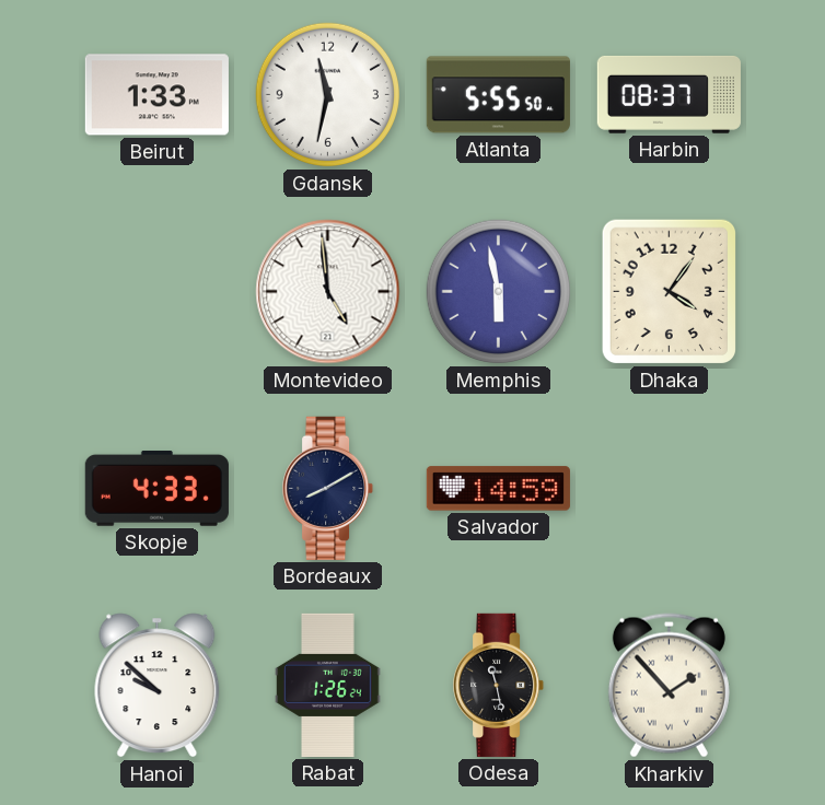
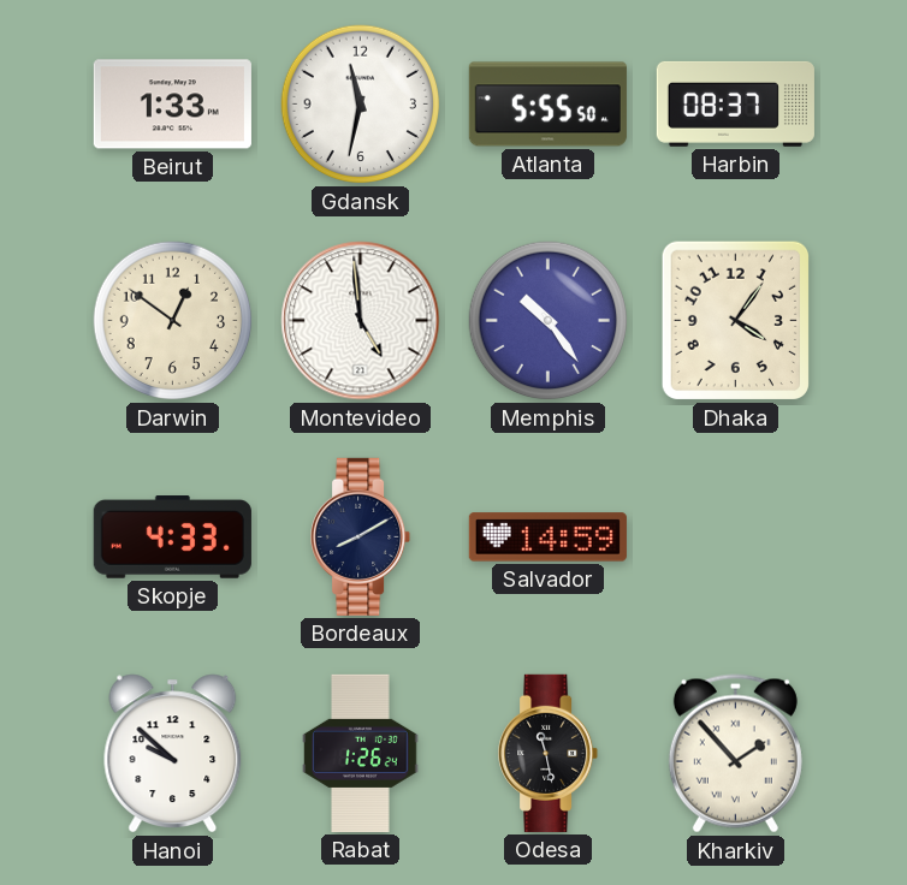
Darwin: none -> 12:51
Memphis: 5:58 -> 10:24
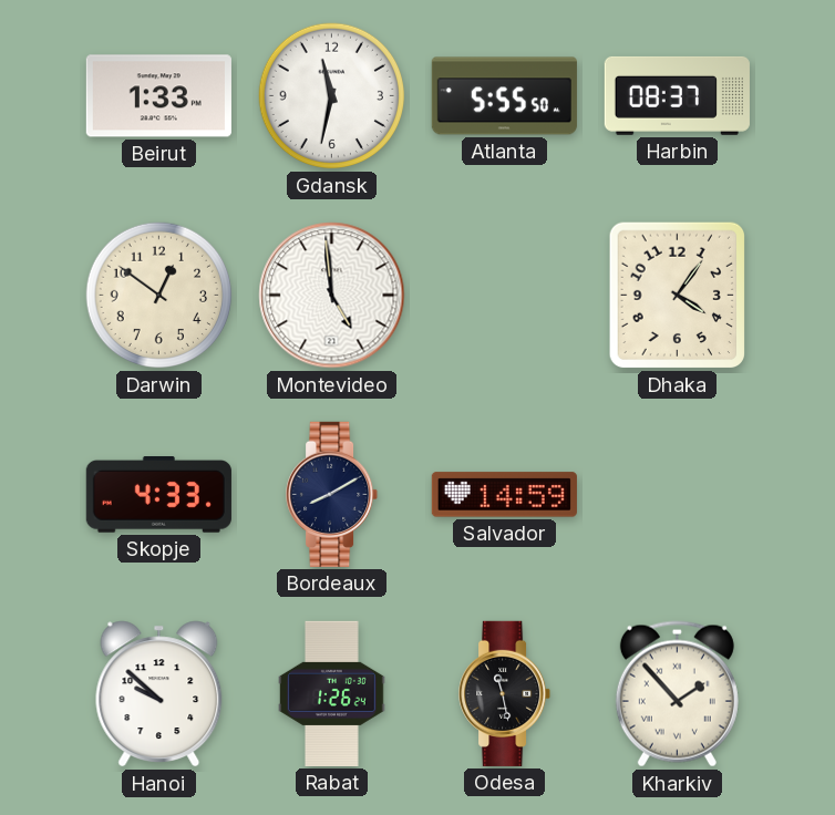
Memphis: 10:24 -> none
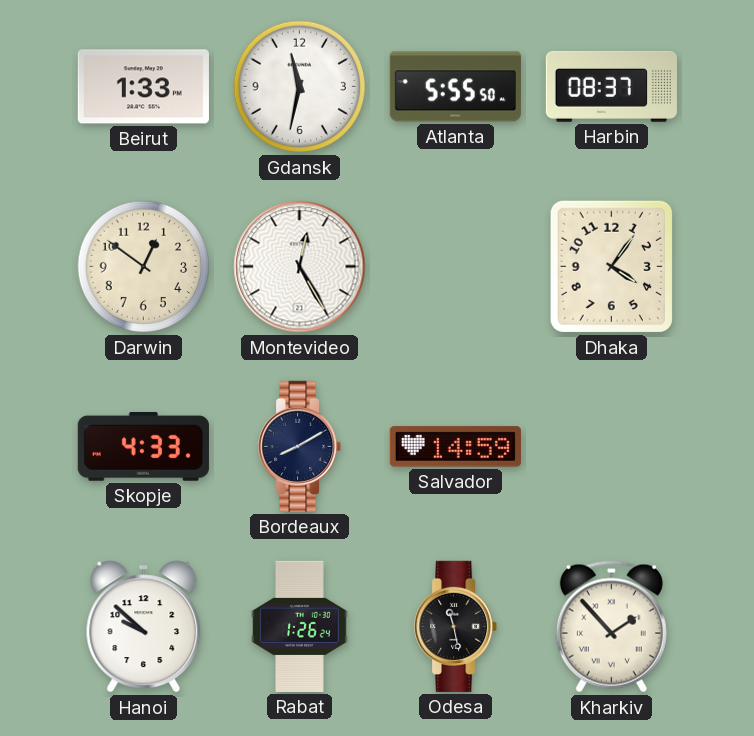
Montevideo: 4:59 -> 12:25
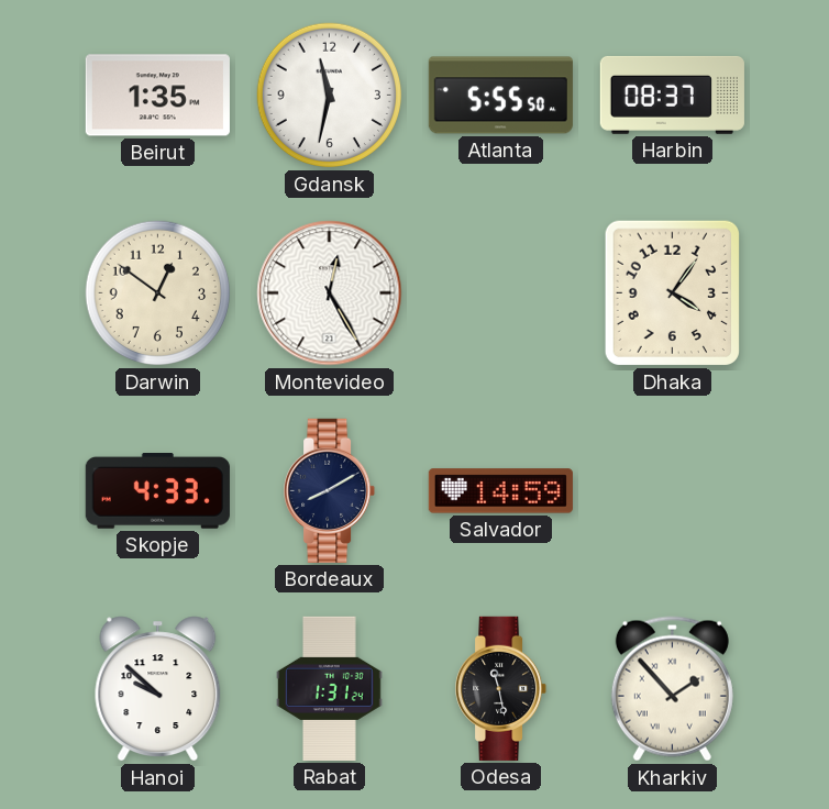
Beirut: 1:33 -> 1:35
Rabat: 1:26 -> 1:31
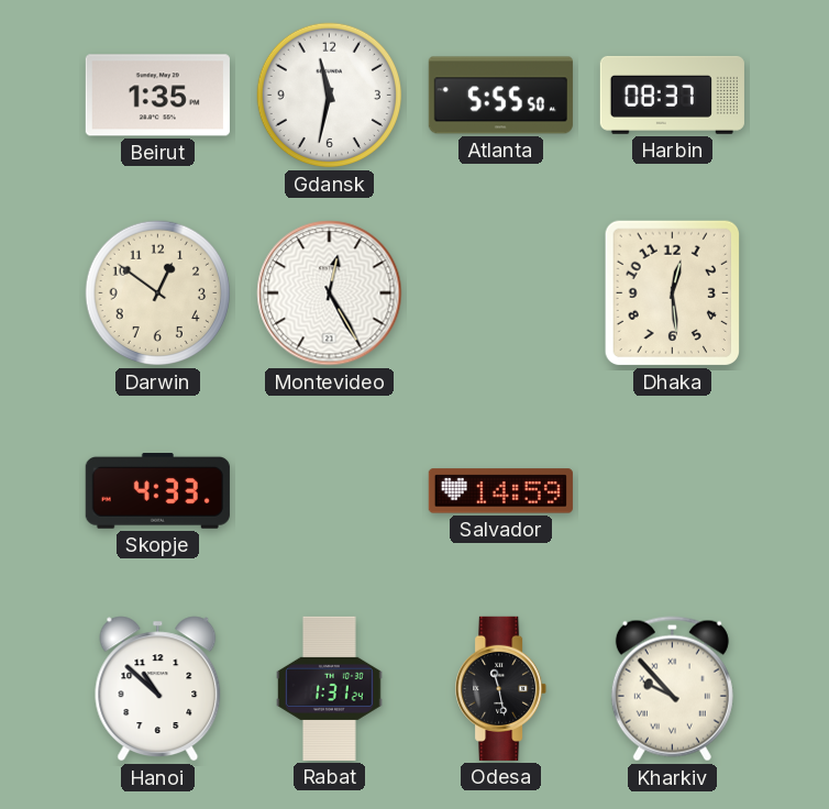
Dhaka: 4:06 -> 12:29
Bordeaux: 8:10 -> none
Hanoi: 9:52 -> 10:52
Kharkiv: 1:53 -> 9:53
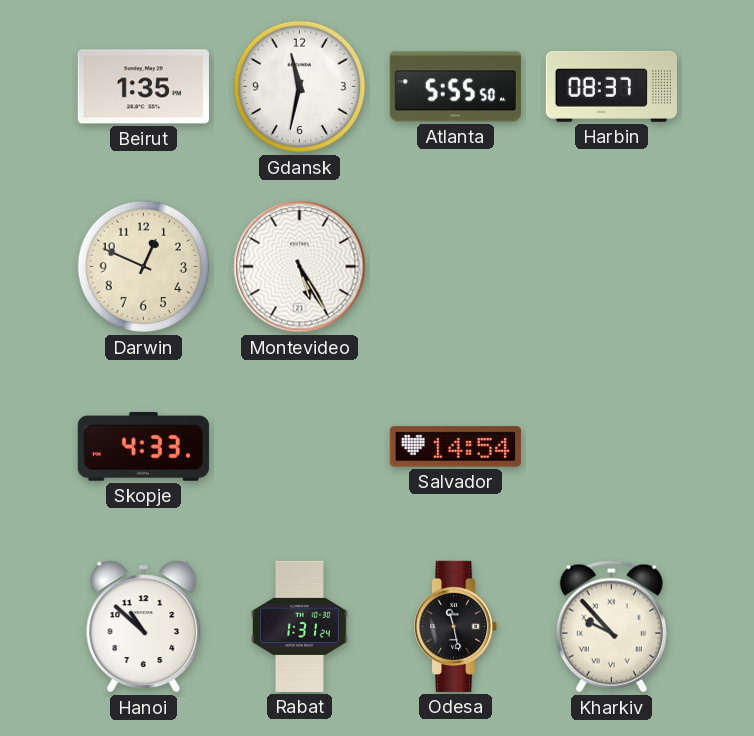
Darwin: 12:51 -> 12:49
Montevideo: 12:25 -> 5:25
Dhaka: 12:29 -> none
Salvador: 14:59 -> 14:54
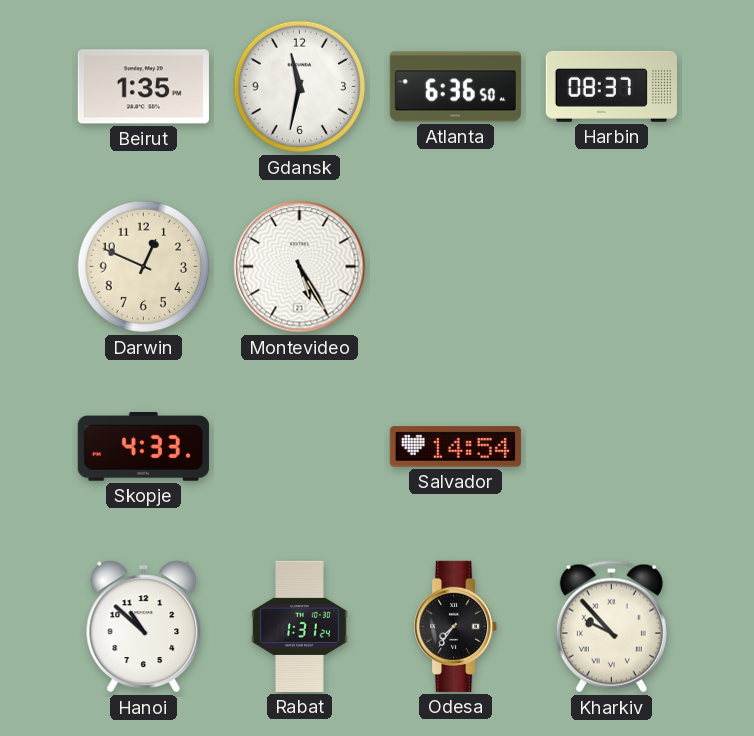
Atlanta: 5:55 -> 6:36
Odesa: 11:28 -> 7:36
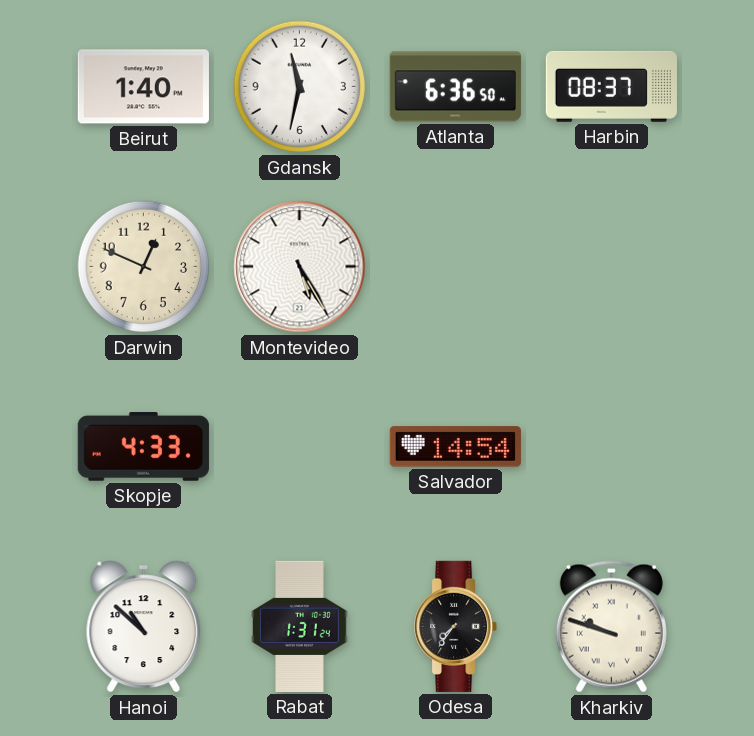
Beirut: 1:35 -> 1:40
Kharkiv: 9:53 -> 9:48
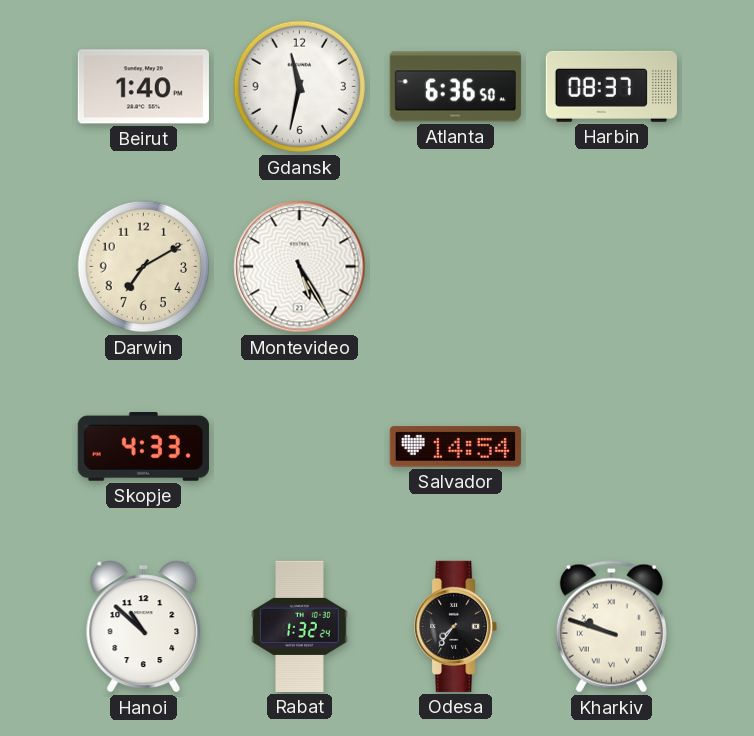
Darwin: 12:49 -> 7:10
Rabat: 1:31 -> 1:32
